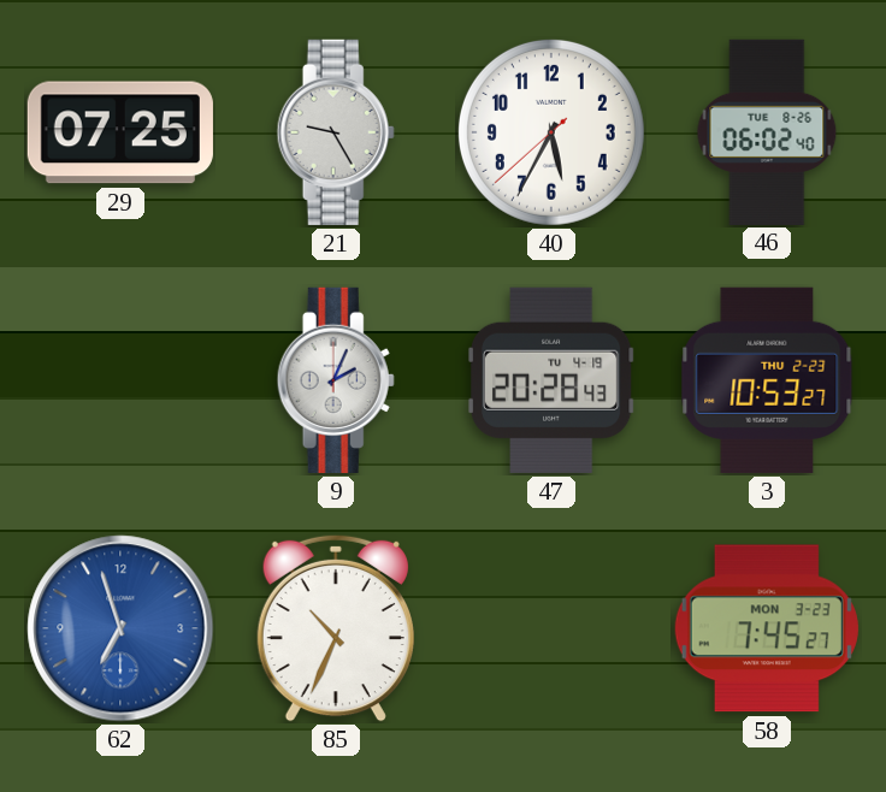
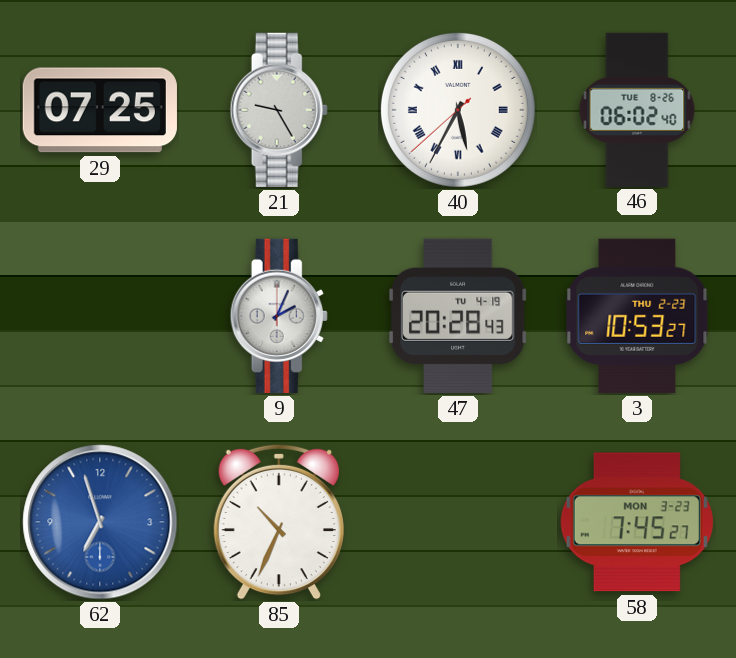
40 numerals: Arabic -> Roman
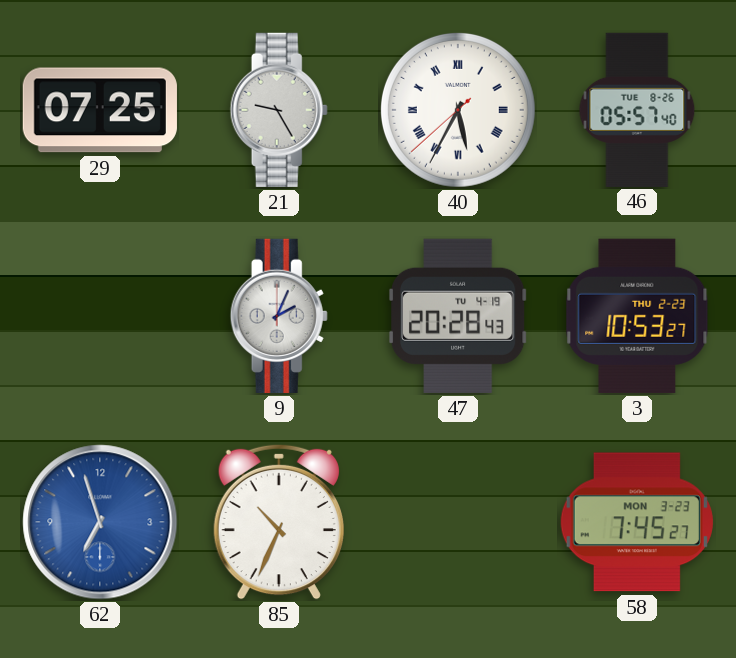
46: 06:02 -> 05:57
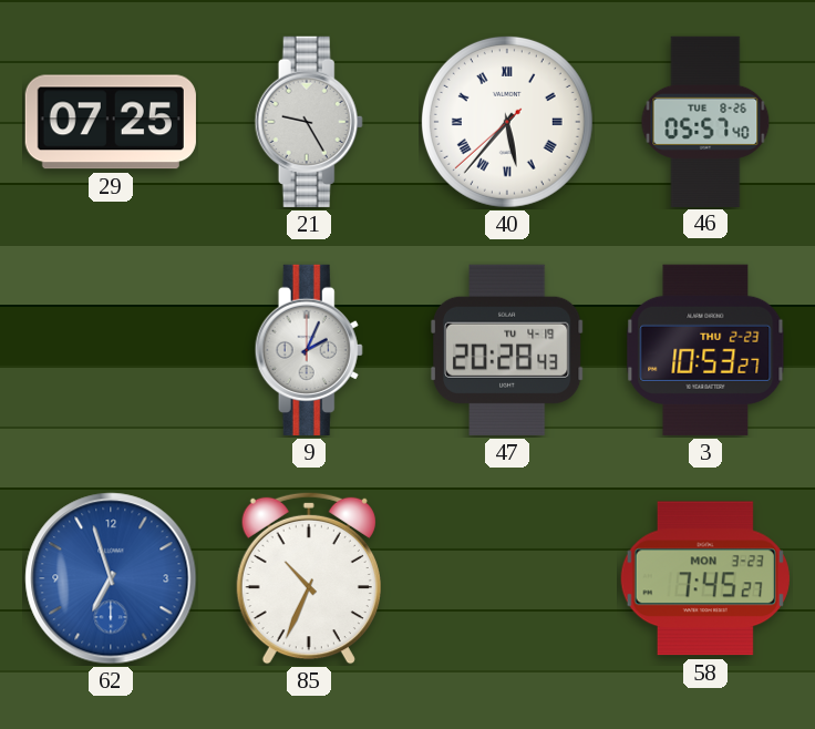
40: 5:34 -> 5:36
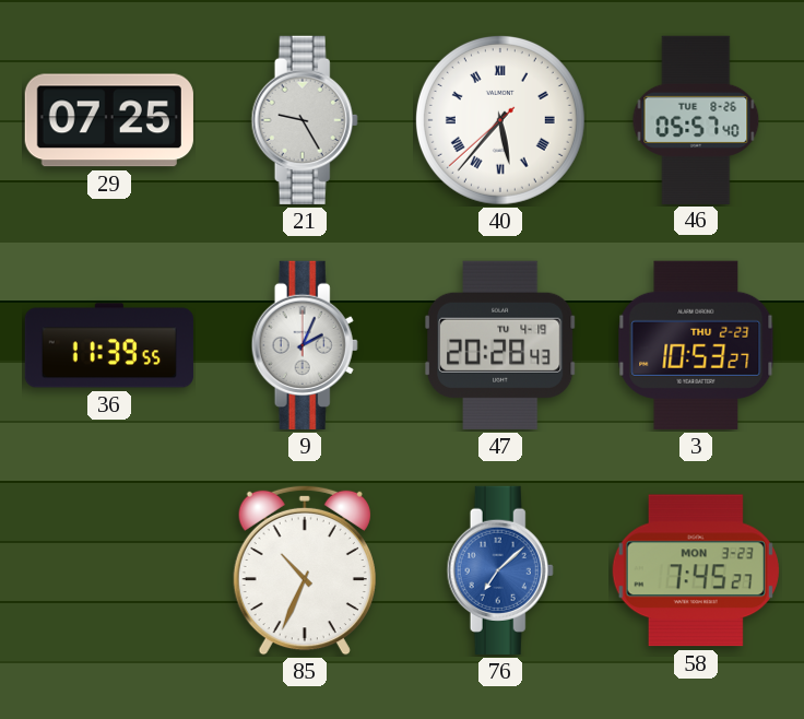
36: none -> 11:39
62: 6:57 -> none
76: none -> 7:08
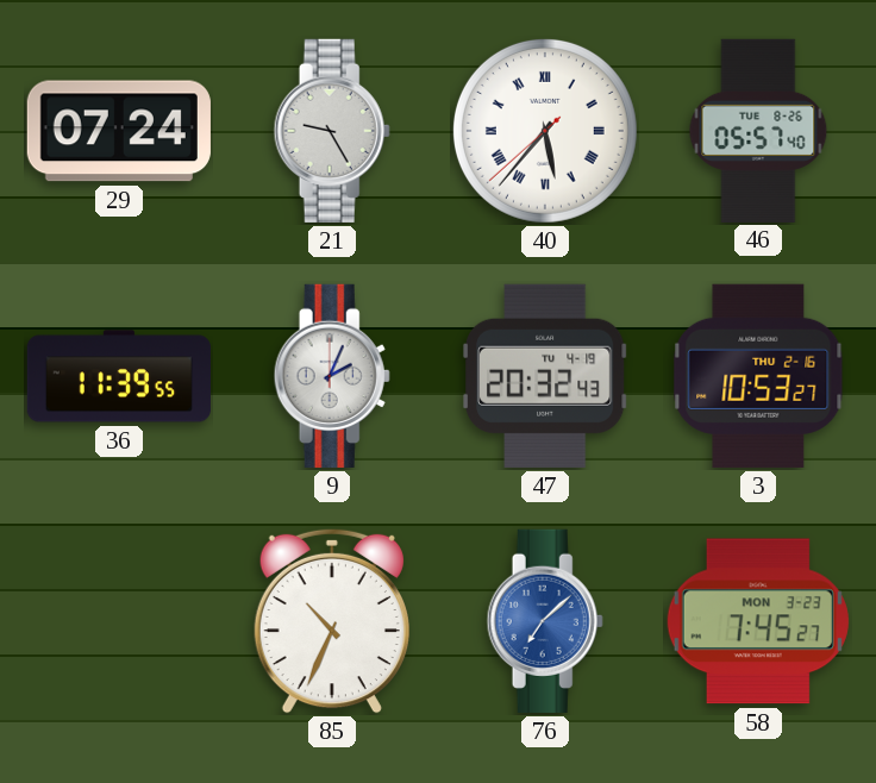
29: 07:25 -> 07:24
47: 20:28 -> 20:32
3 date: THU 2-23 -> THU 2-16
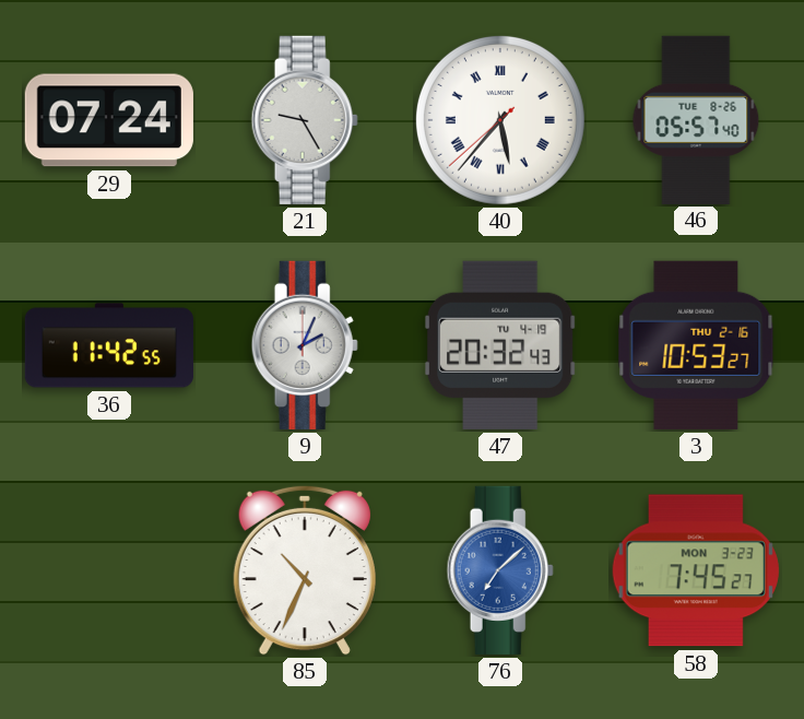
36: 11:39 -> 11:42
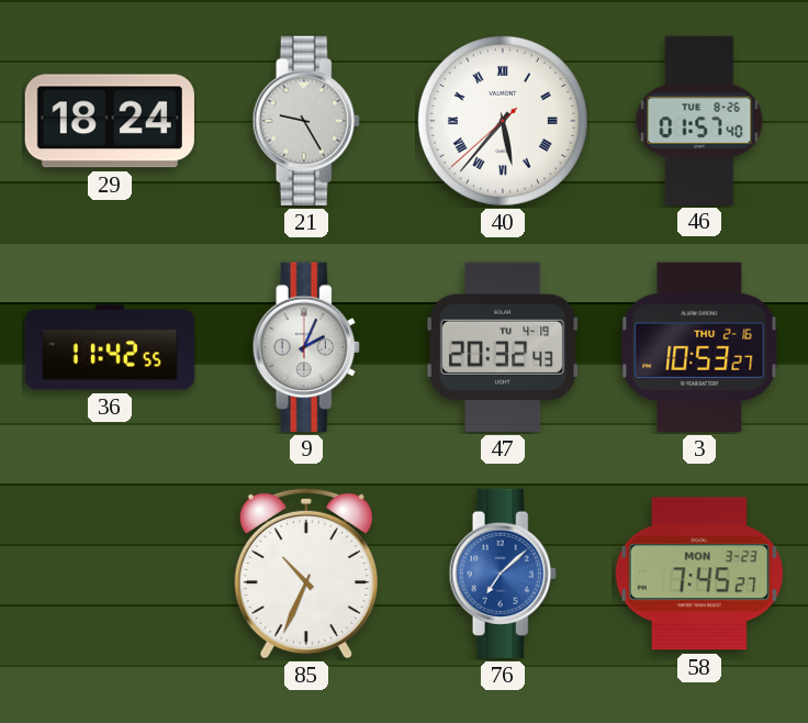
29: 07:24 -> 18:24
46: 05:57 -> 01:57
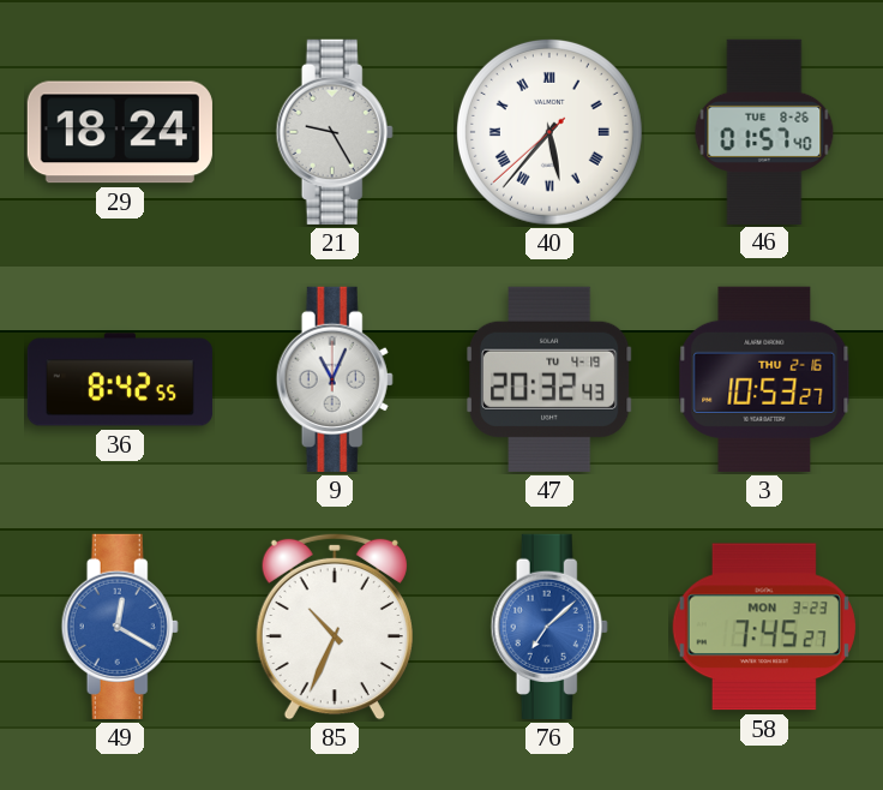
36: 11:42 -> 8:42
9: 2:04 -> 11:04
49: none -> 12:20
